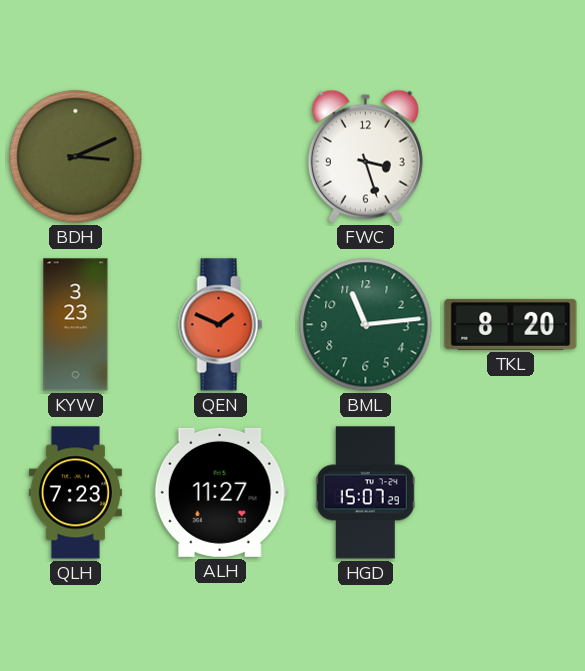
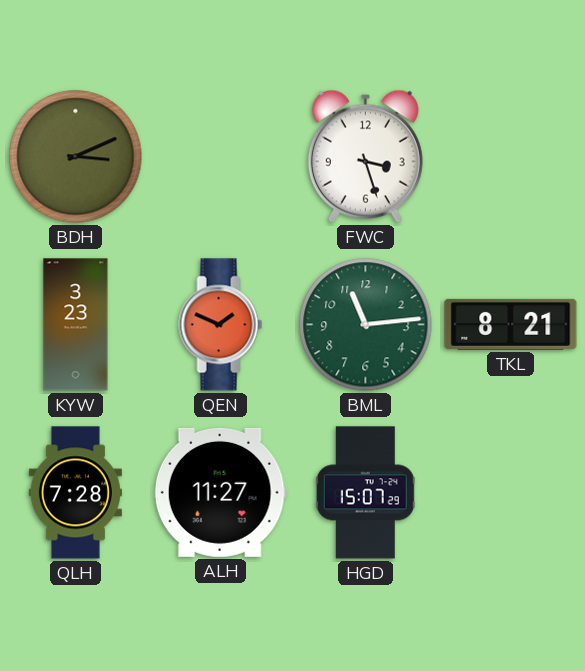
TKL: 8:20 -> 8:21
QLH: 7:23 -> 7:28
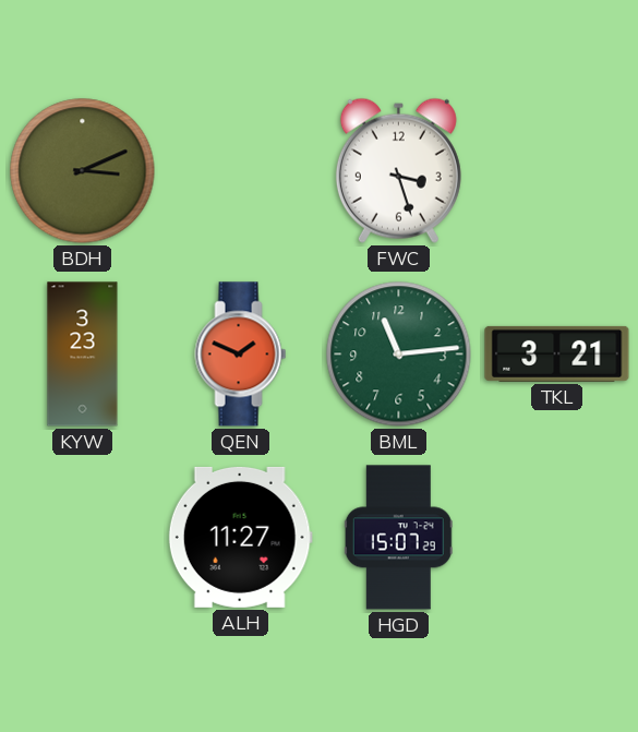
TKL: 8:21 -> 3:21
QLH: 7:28 -> none
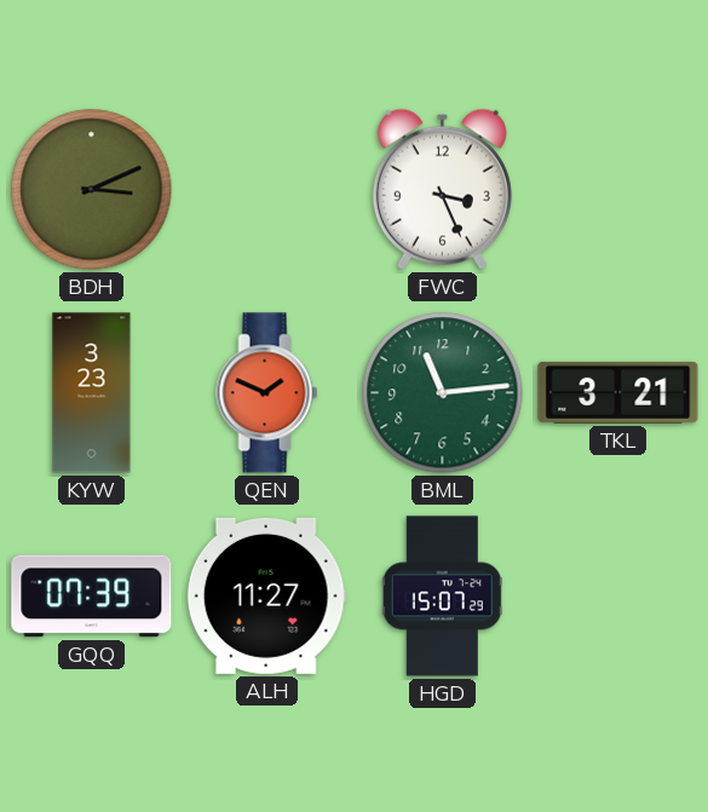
FWC: 3:27 -> 3:26
GQQ: none -> 07:39
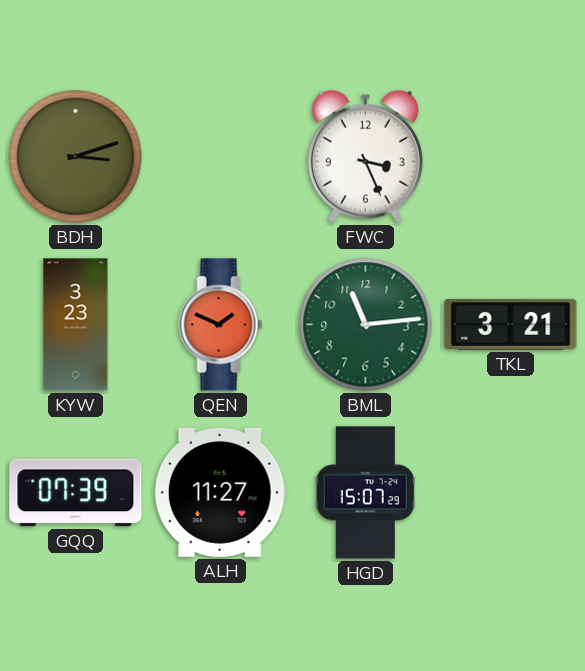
BDH: 3:11 -> 3:12
